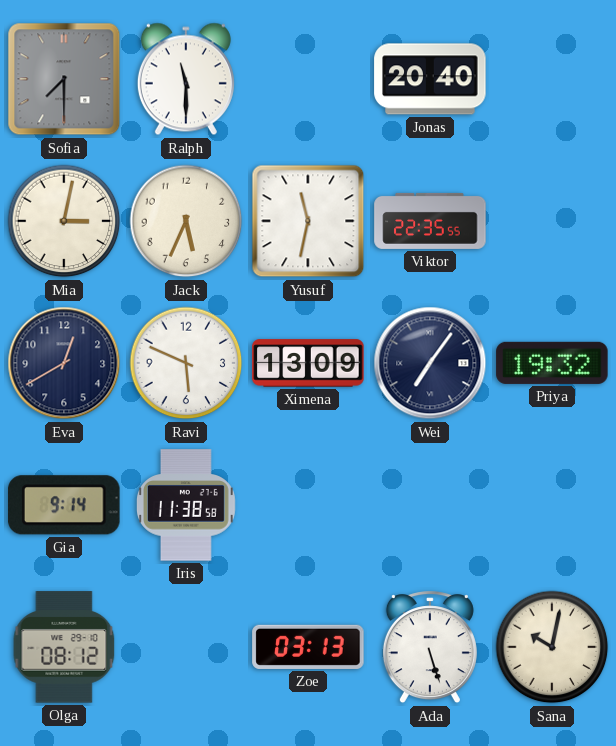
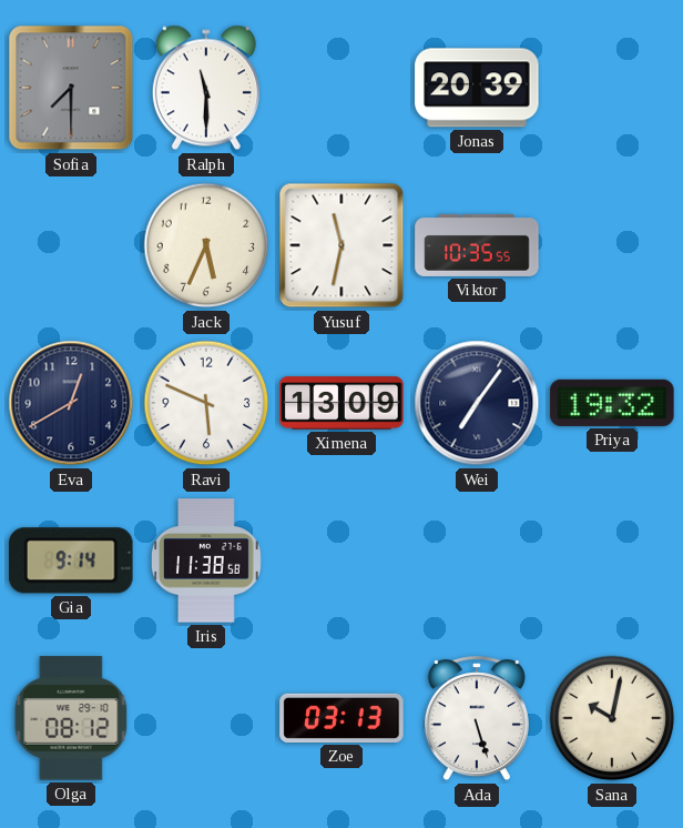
Jonas: 20:40 -> 20:39
Mia: 3:02 -> none
Viktor: 22:35 -> 10:35
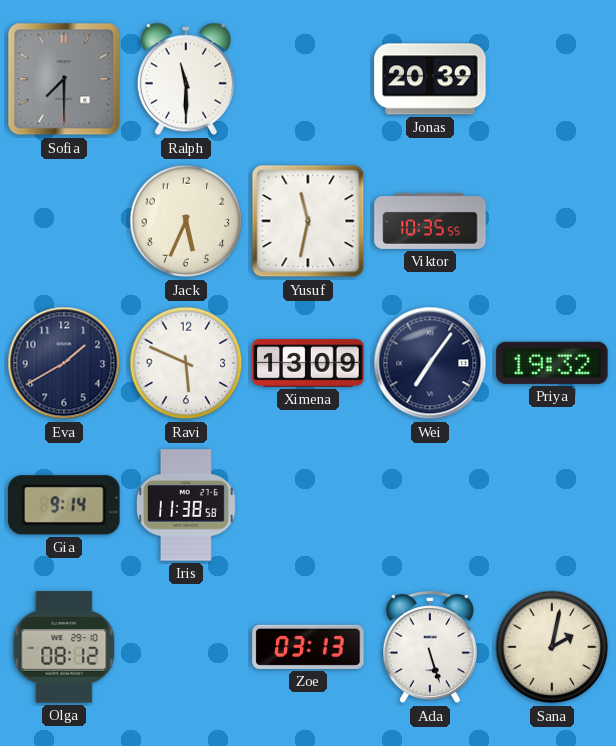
Eva: 12:40 -> 1:40
Sana: 10:02 -> 2:02
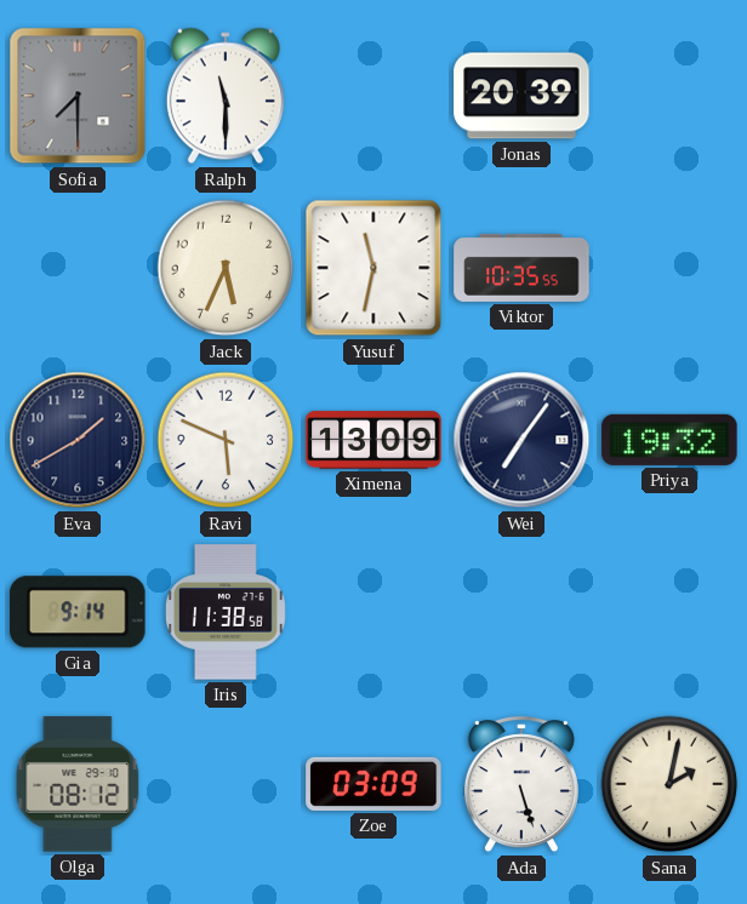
Zoe: 03:13 -> 03:09
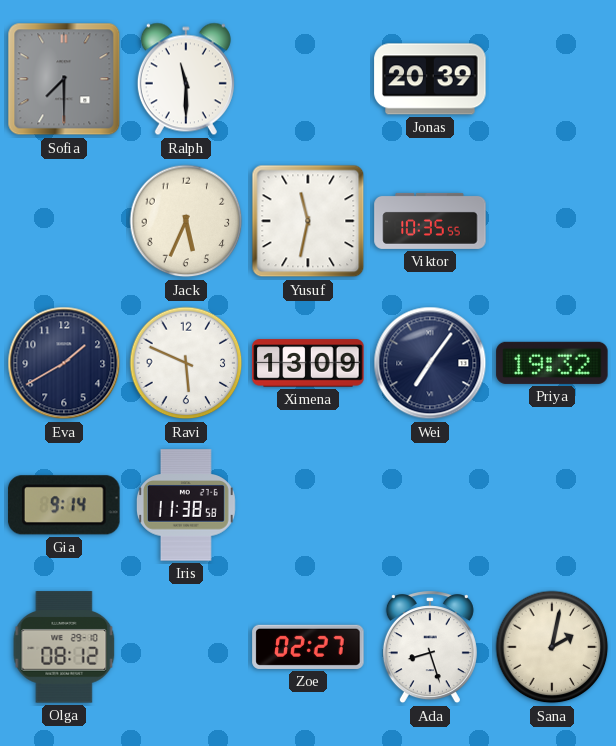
Zoe: 03:09 -> 02:27
Ada: 5:27 -> 8:27
